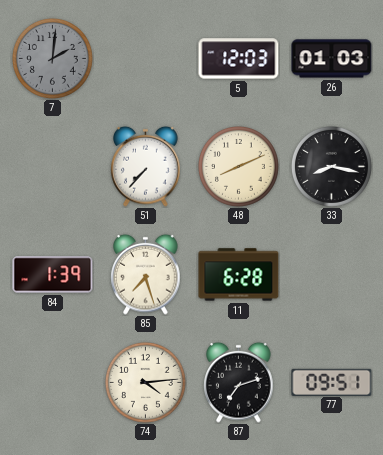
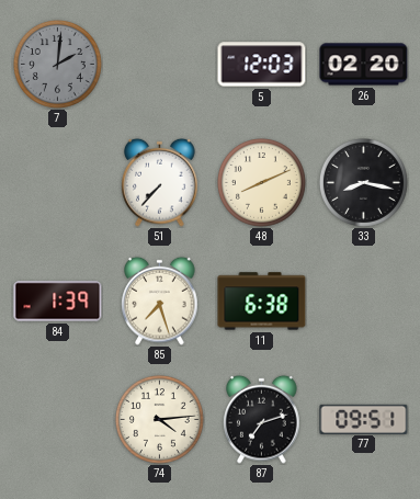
26: 01:03 -> 02:20
11: 6:28 -> 6:38
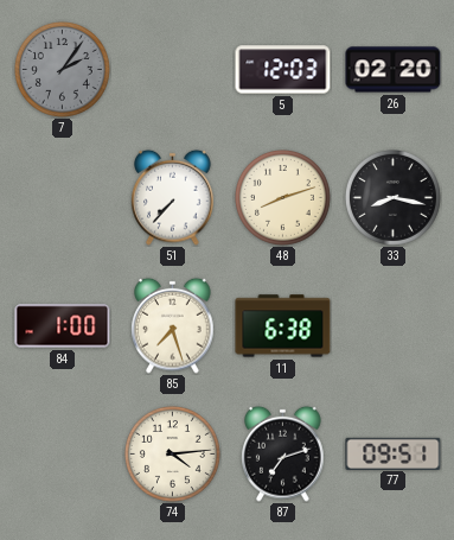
7: 2:01 -> 2:06
48: 8:11 -> 8:12
84: 1:39 -> 1:00
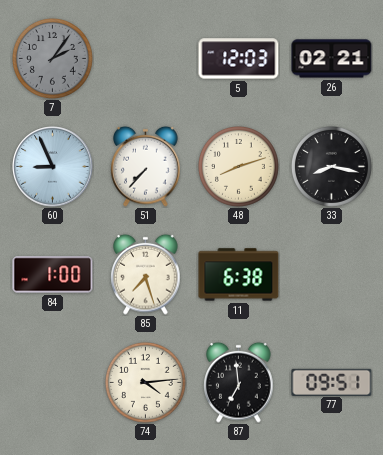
26: 02:20 -> 02:21
60: none -> 8:56
87: 7:12 -> 6:59
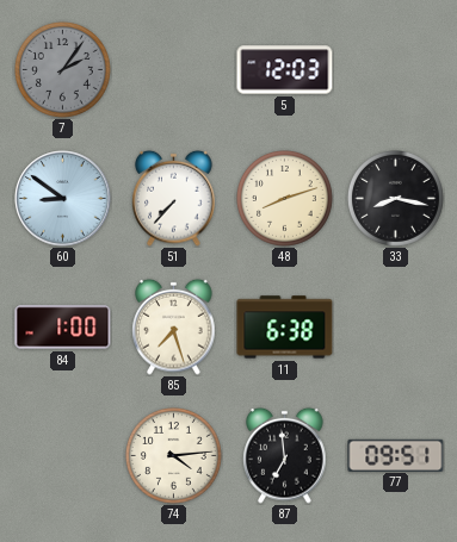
26: 02:21 -> none
60: 8:56 -> 8:51
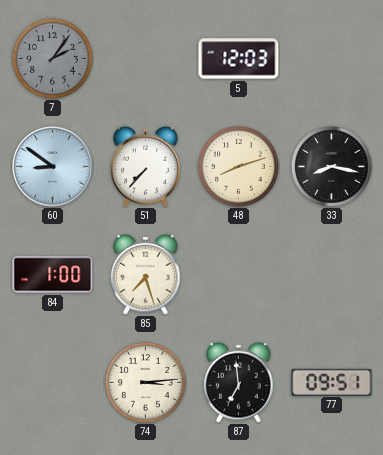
11: 6:38 -> none
74: 4:14 -> 3:14
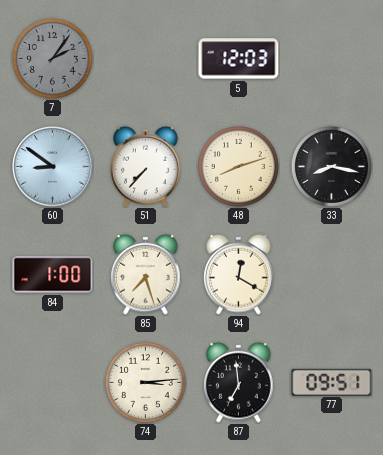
94: none -> 12:20
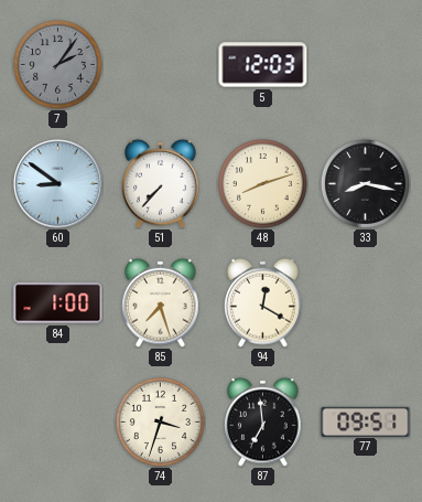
74: 3:14 -> 3:33
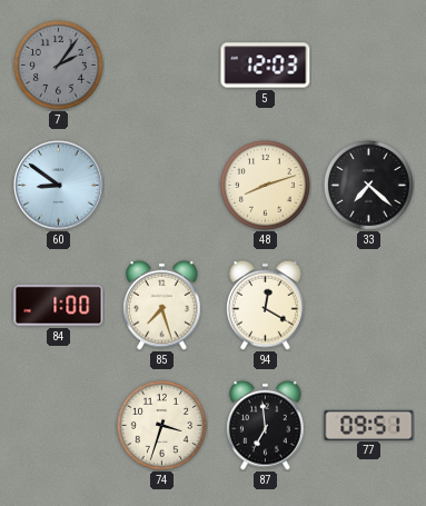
51: 7:37 -> none
33: 8:17 -> 7:22
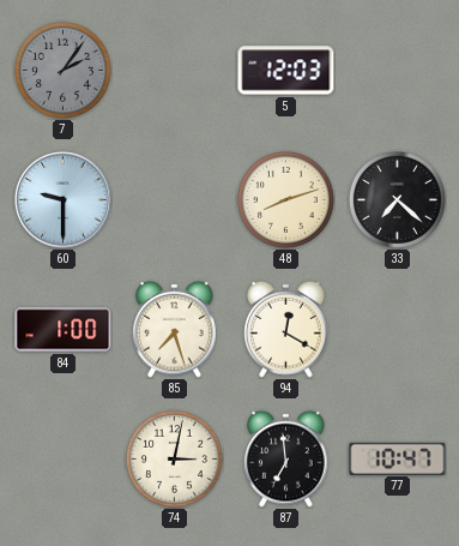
60: 8:51 -> 9:30
74: 3:33 -> 3:02
77: 09:51 -> 10:47
